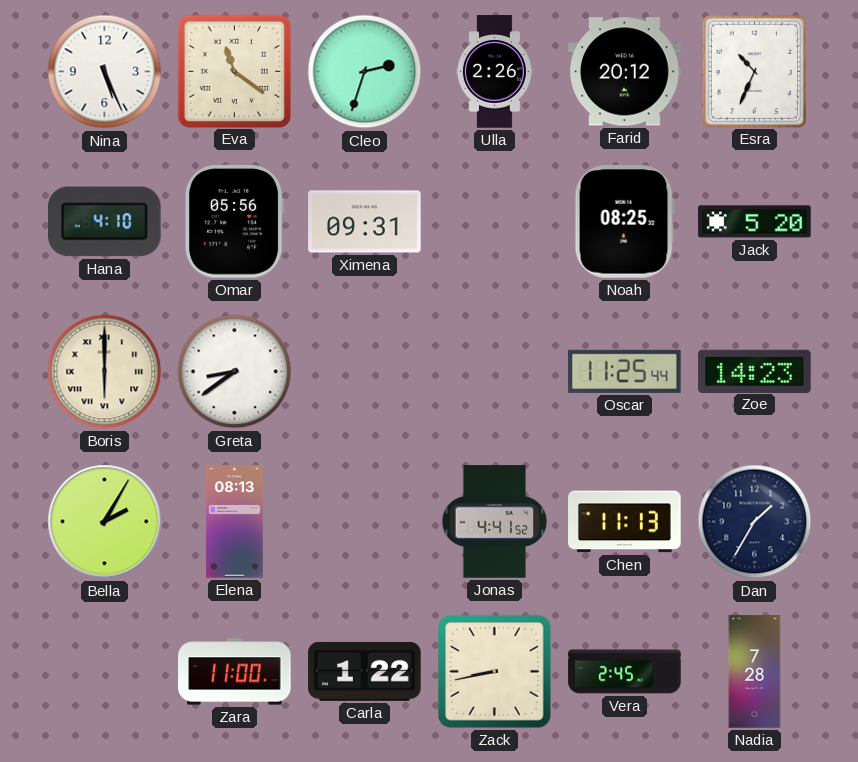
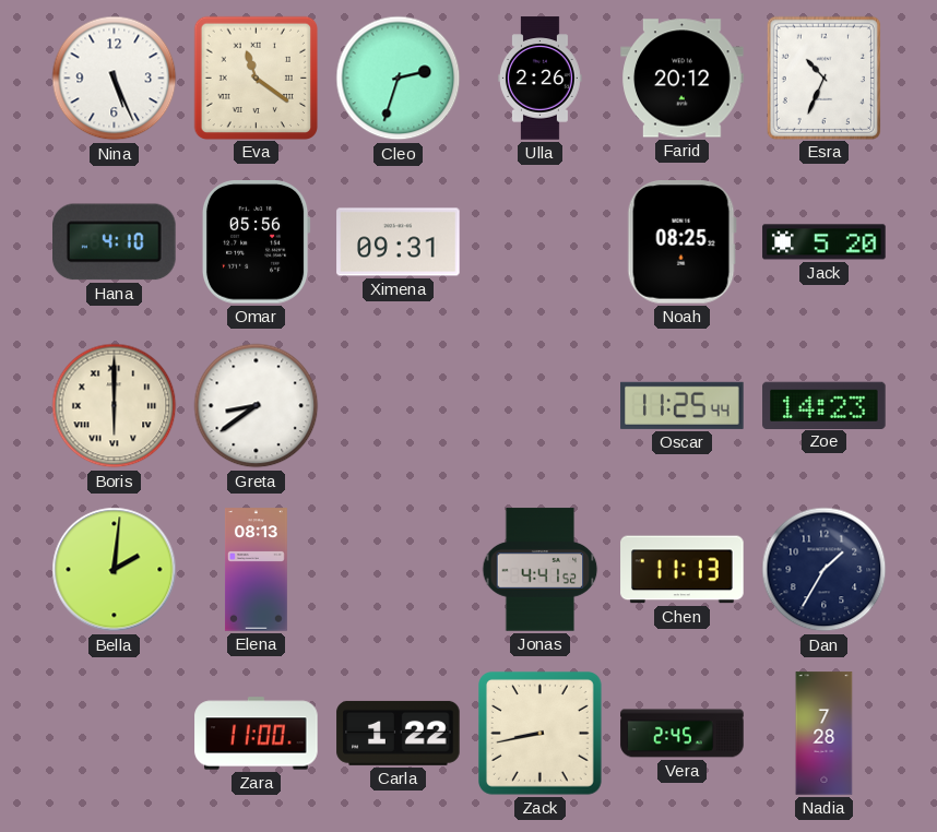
Bella: 2:05 -> 2:01
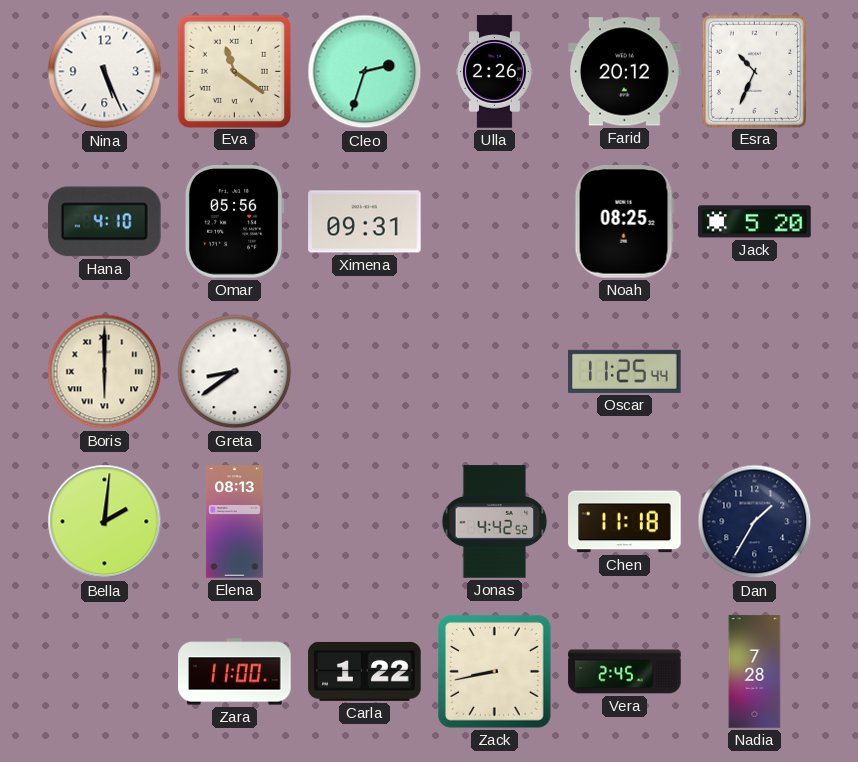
Zoe: 14:23 -> none
Jonas: 4:41 -> 4:42
Chen: 11:13 -> 11:18
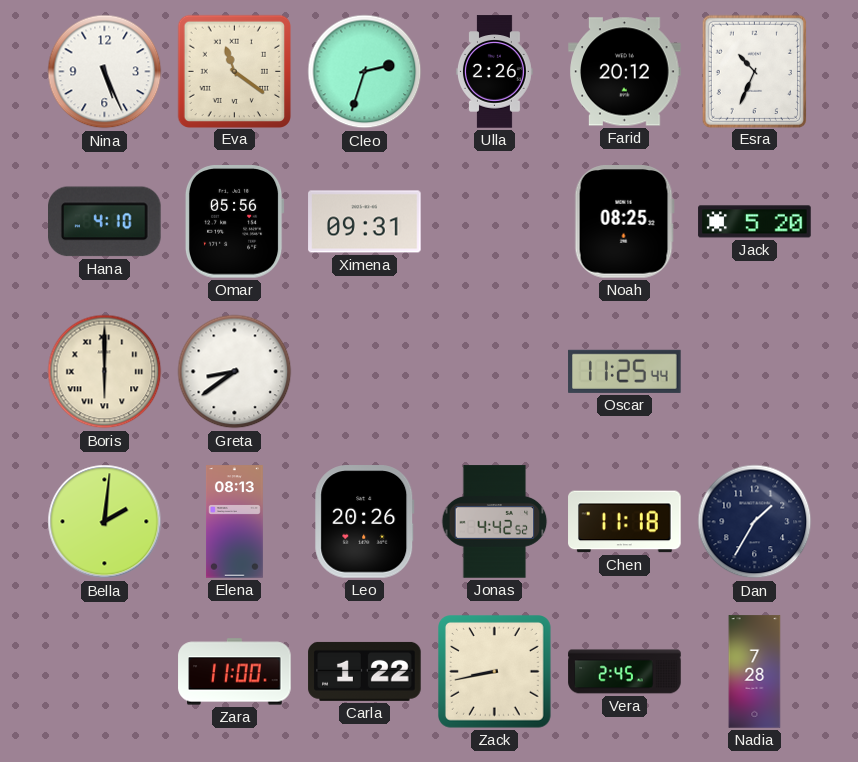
Leo: none -> 20:26
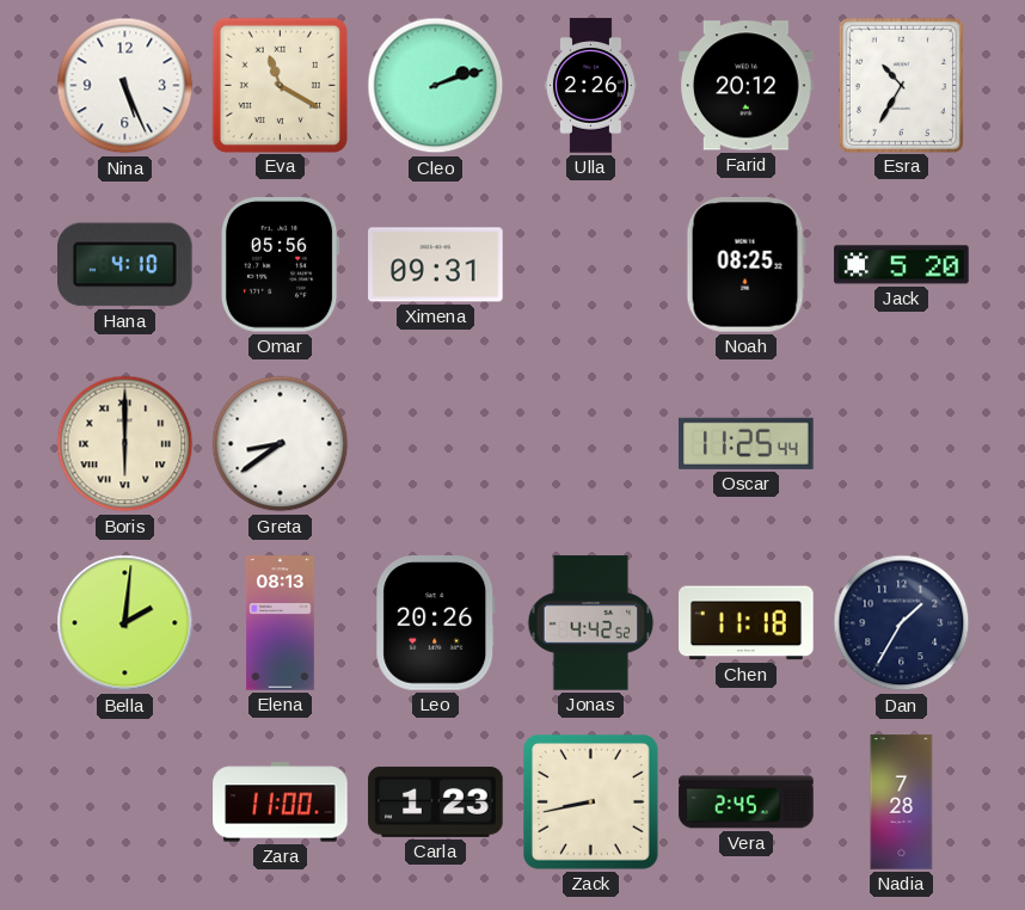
Eva: 11:21 -> 11:20
Cleo: 2:33 -> 2:12
Esra: 10:34 -> 10:35
Carla: 1:22 -> 1:23
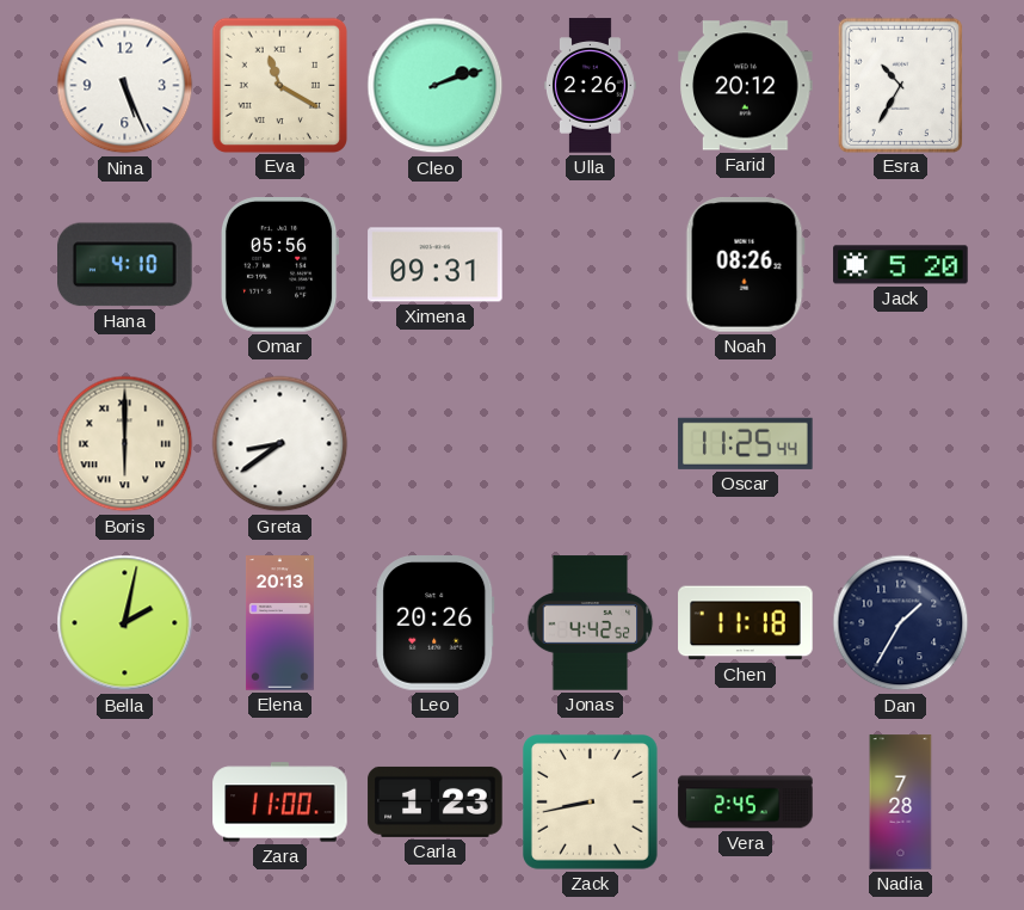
Noah: 08:25 -> 08:26
Bella: 2:01 -> 2:02
Elena: 08:13 -> 20:13
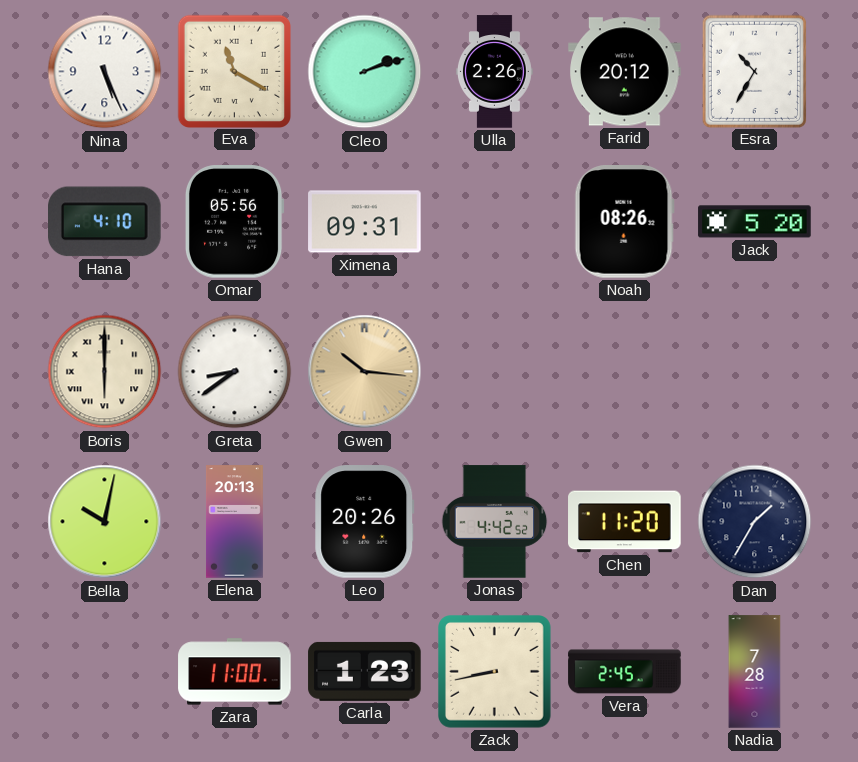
Gwen: none -> 10:16
Oscar: 11:25 -> none
Bella: 2:02 -> 10:02
Chen: 11:18 -> 11:20
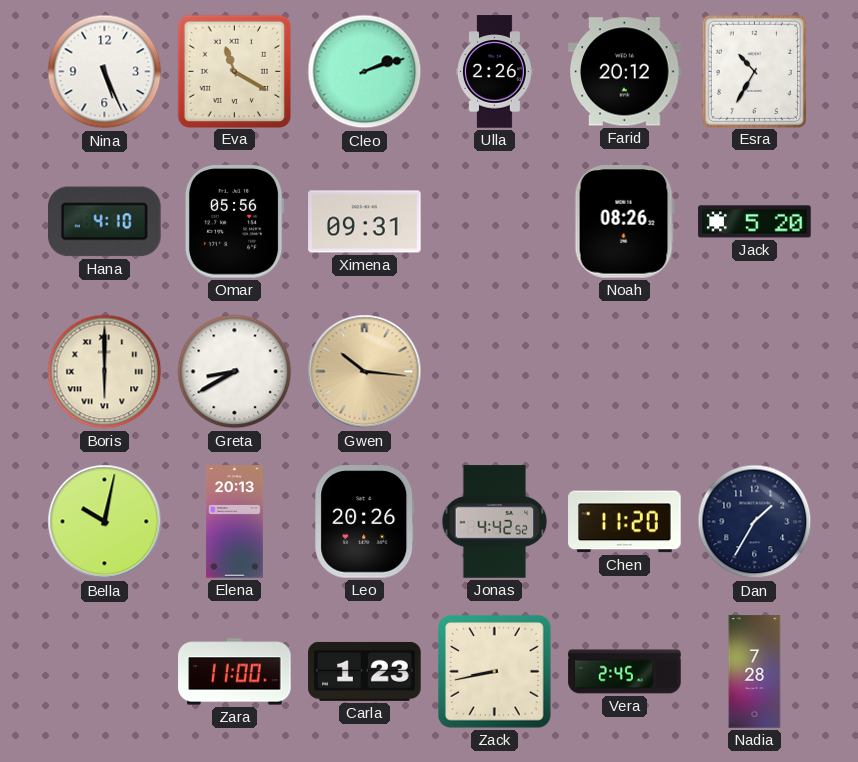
Greta: 8:39 -> 8:40
